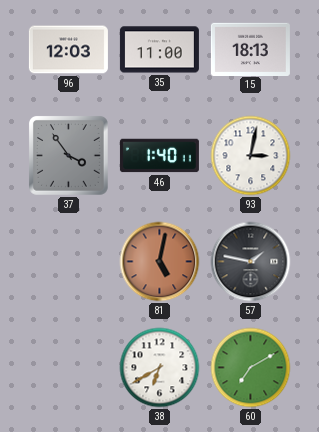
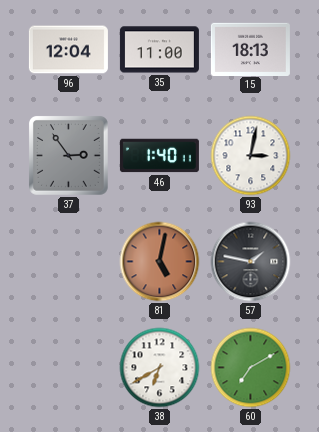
96: 12:03 -> 12:04
37: 3:54 -> 2:54
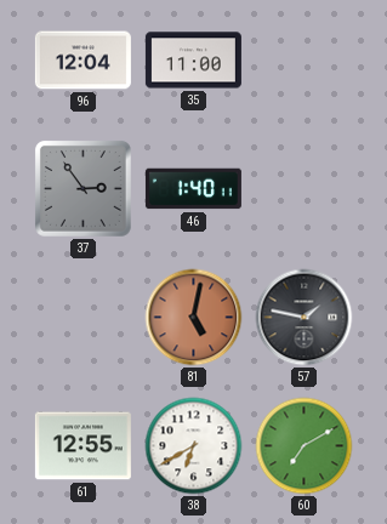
15: 18:13 -> none
93: 3:02 -> none
61: none -> 12:55
